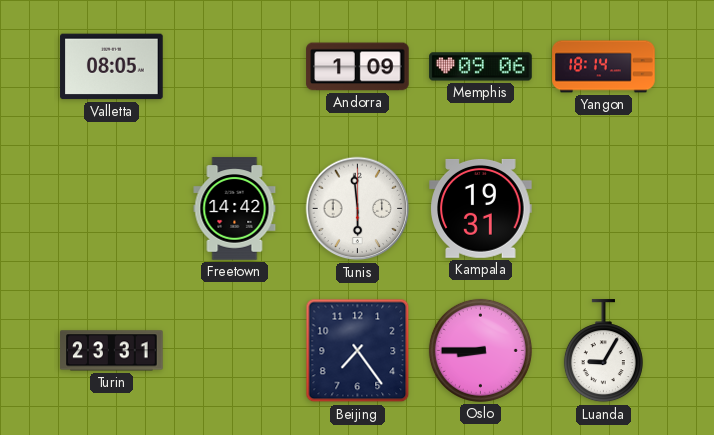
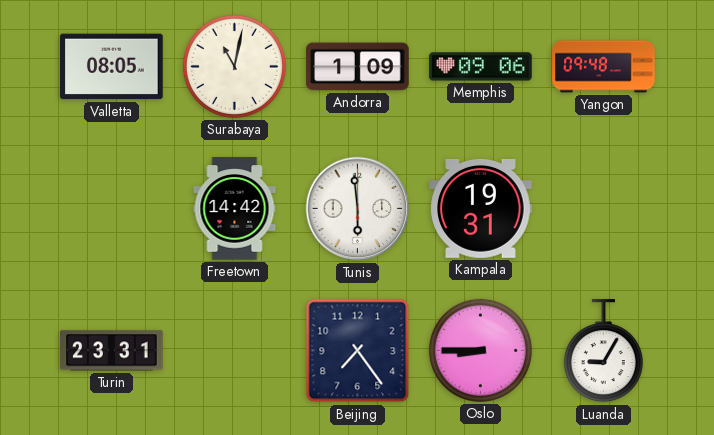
Surabaya: none -> 11:02
Yangon: 18:14 -> 09:48
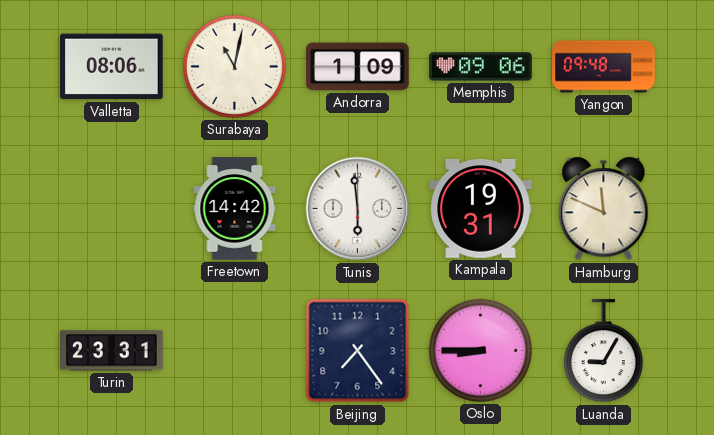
Valletta: 08:05 -> 08:06
Hamburg: none -> 11:49
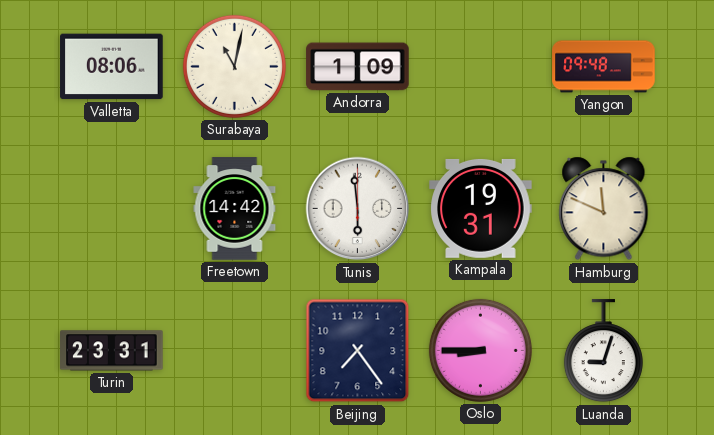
Memphis: 09:06 -> none
Luanda: 9:05 -> 9:03
